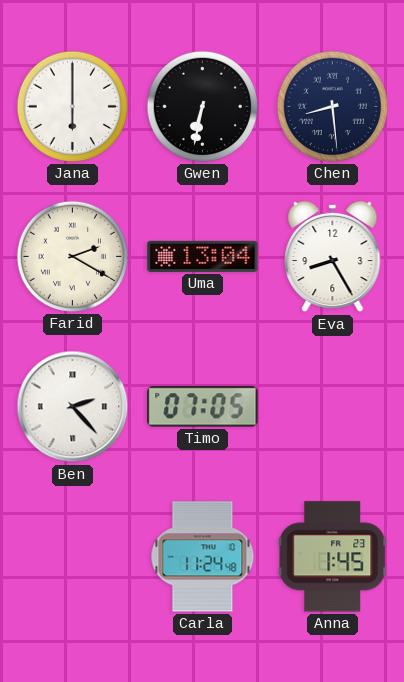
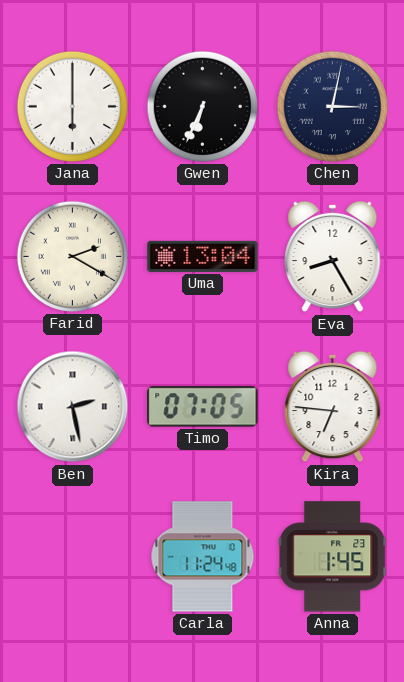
Gwen: 6:32 -> 6:34
Chen: 8:29 -> 3:02
Ben: 2:23 -> 2:28
Kira: none -> 6:46
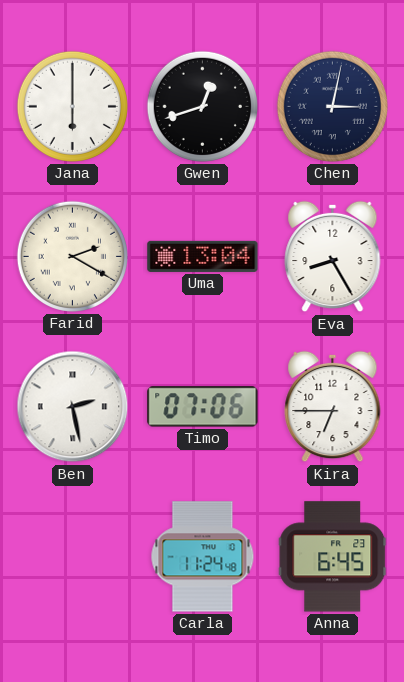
Gwen: 6:34 -> 12:42
Timo: 07:05 -> 07:06
Kira: 6:46 -> 6:45
Anna: 1:45 -> 6:45
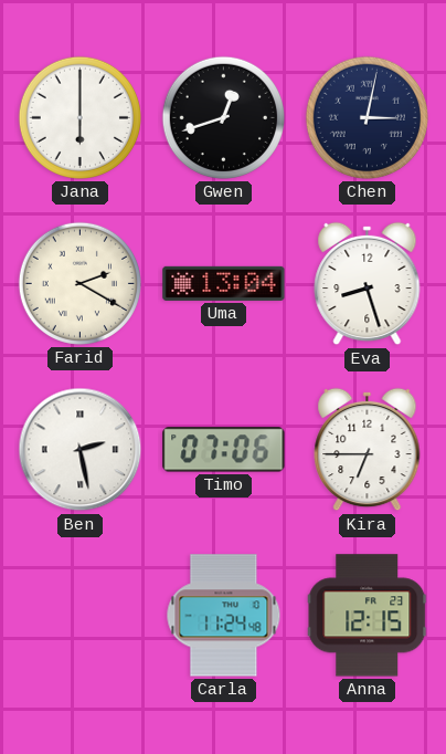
Eva: 8:25 -> 8:27
Anna: 6:45 -> 12:15
